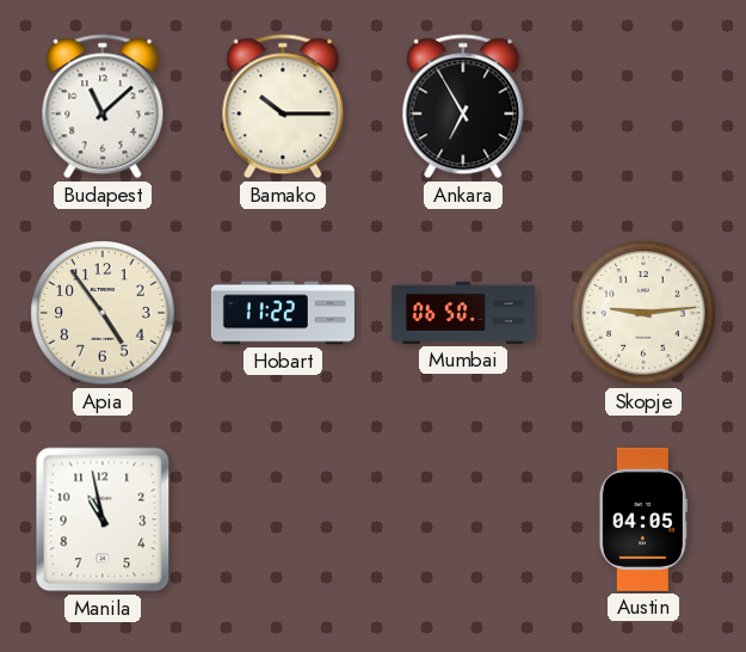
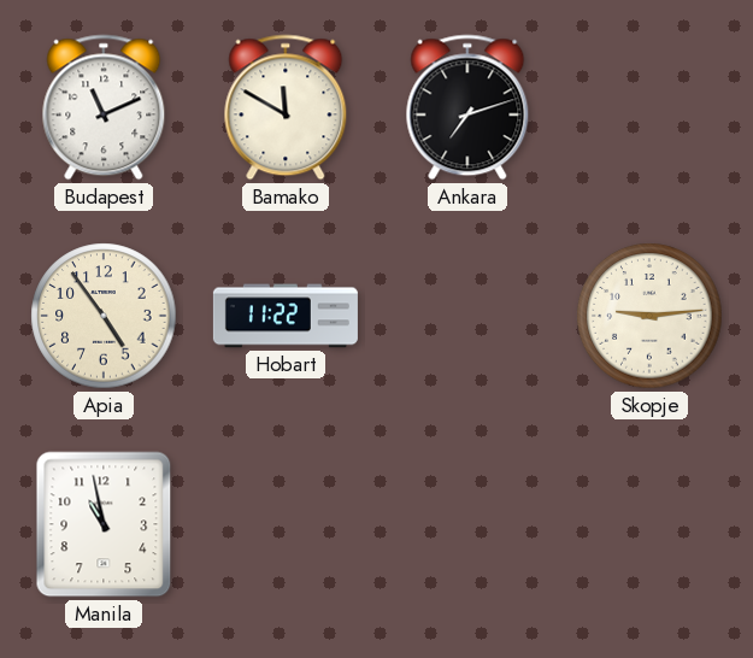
Budapest: 11:08 -> 11:11
Bamako: 10:15 -> 11:50
Ankara: 6:55 -> 7:12
Mumbai: 06:50 -> none
Austin: 04:05 -> none
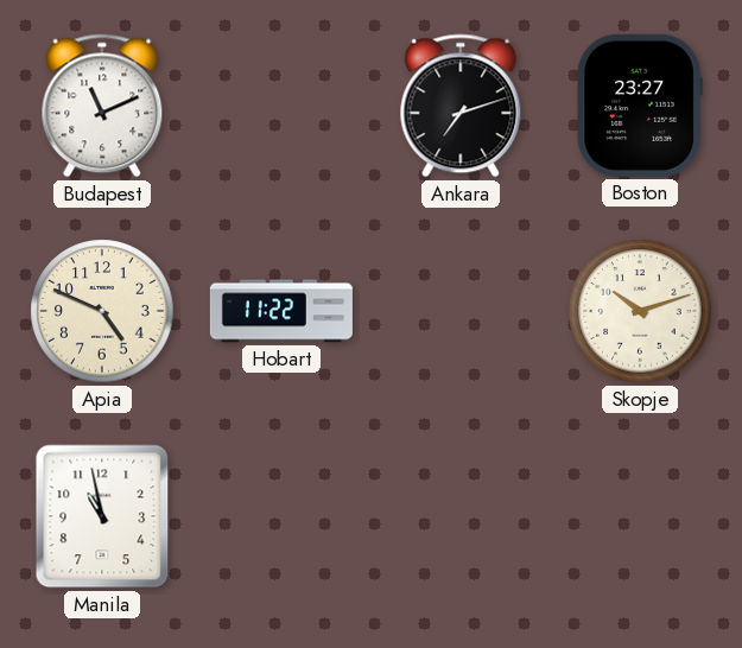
Bamako: 11:50 -> none
Boston: none -> 23:27
Apia: 4:54 -> 4:49
Skopje: 9:14 -> 10:12
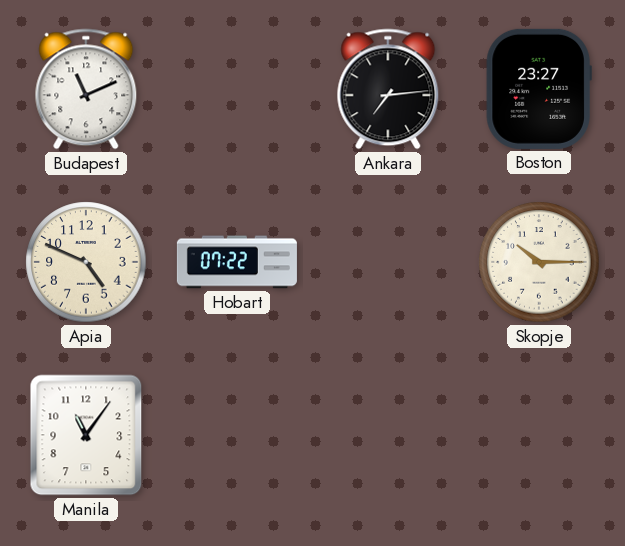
Ankara: 7:12 -> 7:14
Hobart: 11:22 -> 07:22
Skopje: 10:12 -> 10:15
Manila: 10:58 -> 11:06
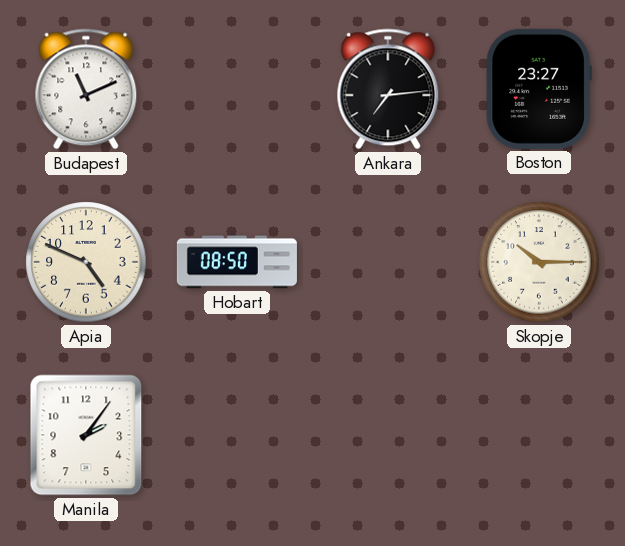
Hobart: 07:22 -> 08:50
Manila: 11:06 -> 2:06
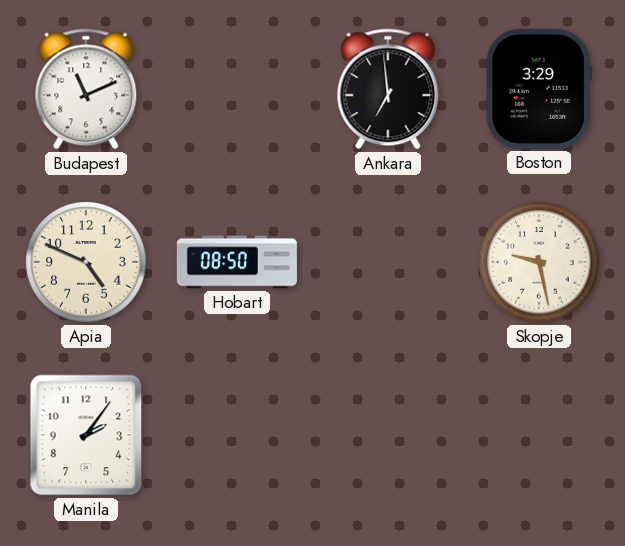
Ankara: 7:14 -> 6:59
Boston: 23:27 -> 3:29
Skopje: 10:15 -> 9:28
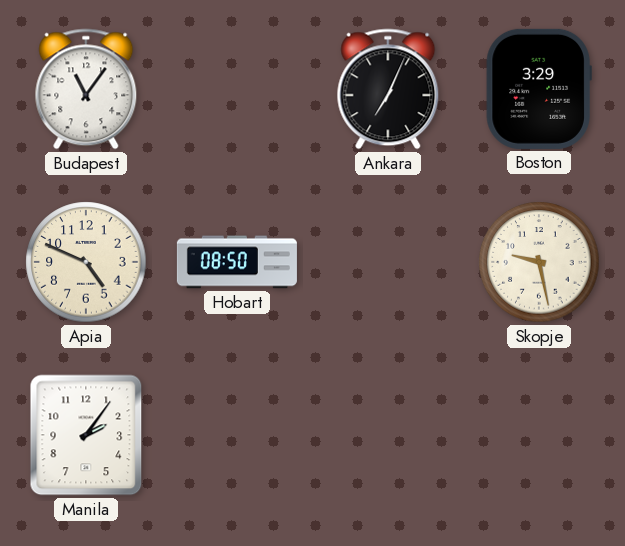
Budapest: 11:11 -> 11:06
Ankara: 6:59 -> 7:04
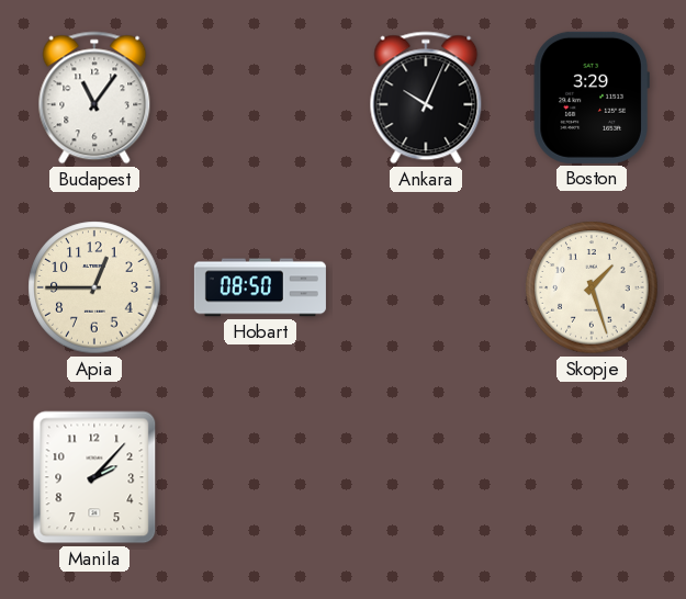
Ankara: 7:04 -> 10:04
Apia: 4:49 -> 12:45
Skopje: 9:28 -> 1:27
Manila: 2:06 -> 2:07
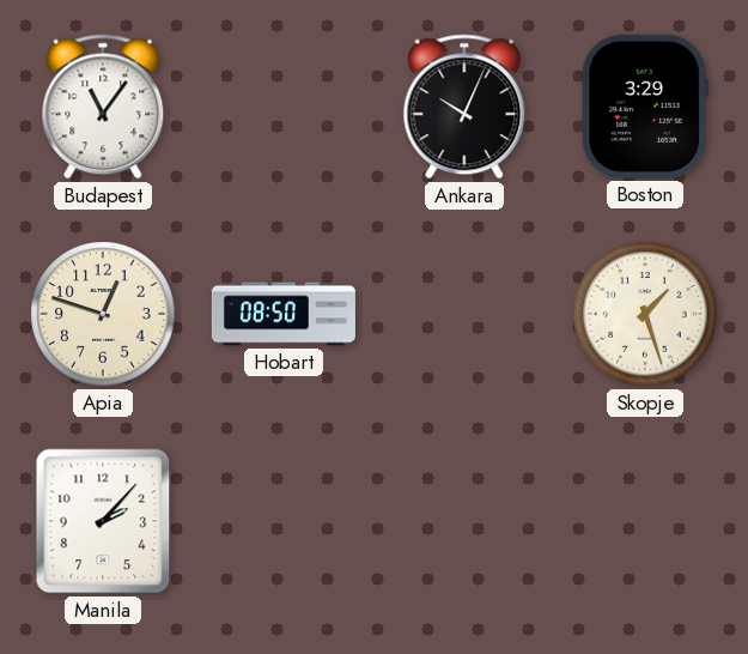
Apia: 12:45 -> 12:48
